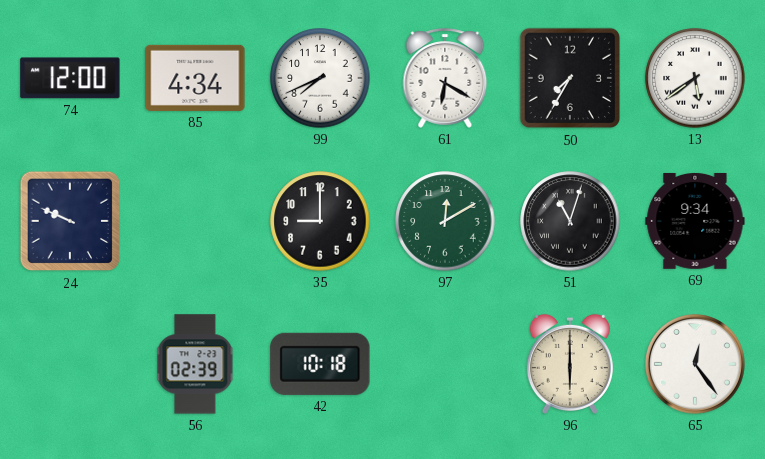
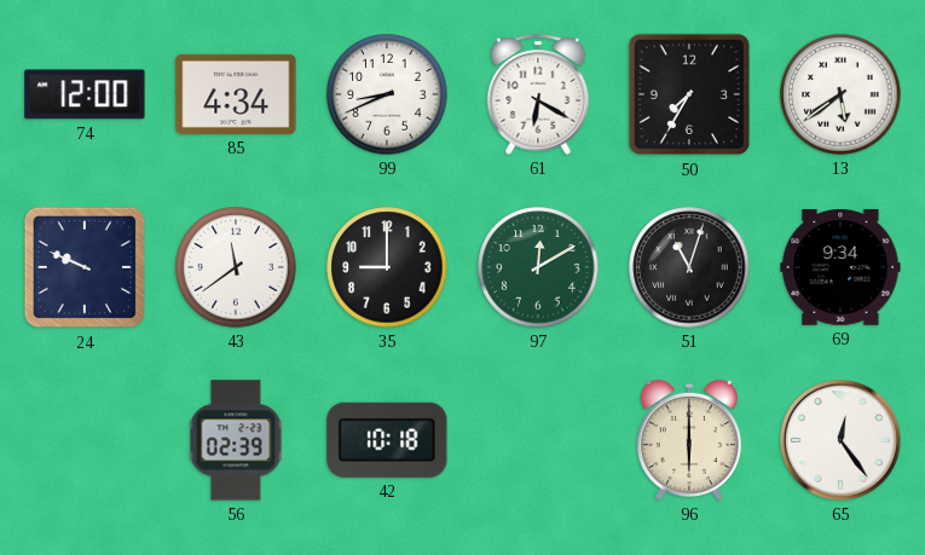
99: 7:41 -> 8:41
43: none -> 11:39
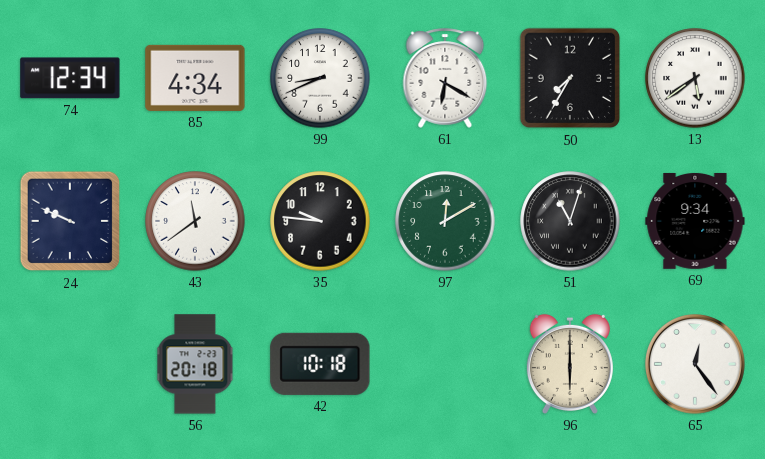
74: 12:00 -> 12:34
35: 9:00 -> 9:46
56: 02:39 -> 20:18
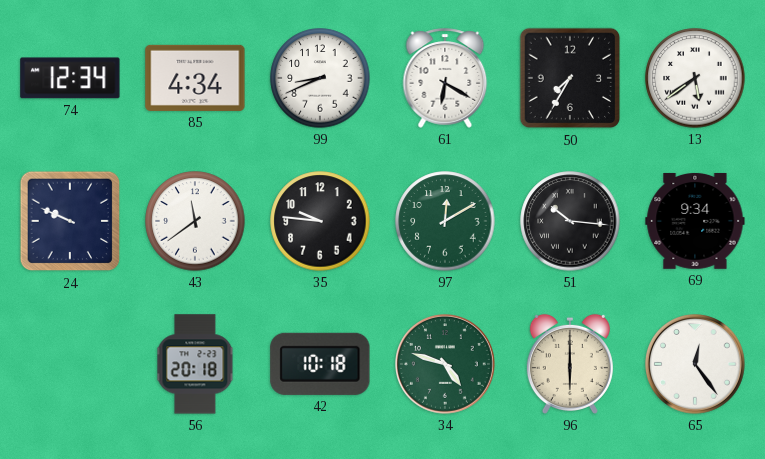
51: 11:03 -> 10:16
34: none -> 4:48
